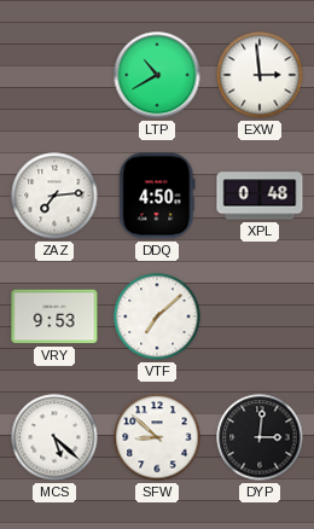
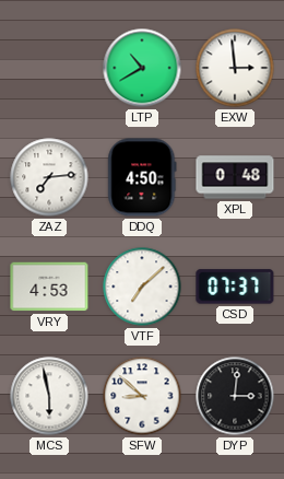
VRY: 9:53 -> 4:53
CSD: none -> 07:37
MCS: 5:22 -> 5:58
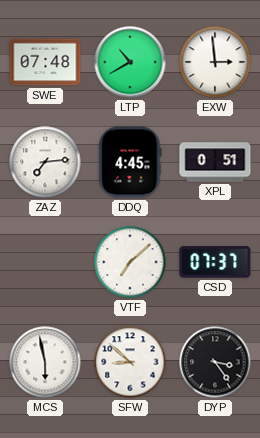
SWE: none -> 07:48
DDQ: 4:50 -> 4:45
XPL: 0:48 -> 0:51
VRY: 4:53 -> none
DYP: 3:01 -> 3:24
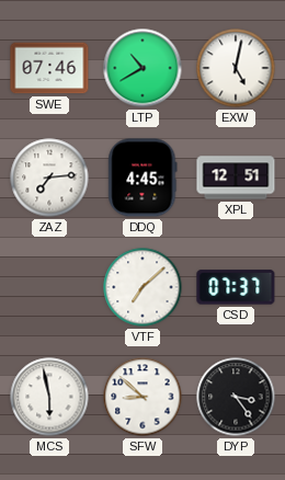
SWE: 07:48 -> 07:46
EXW: 2:59 -> 5:02
XPL: 0:51 -> 12:51
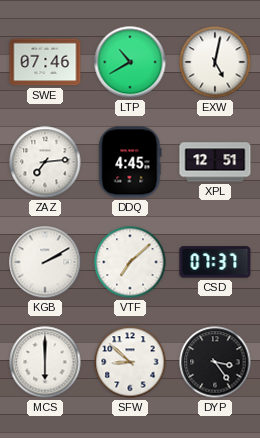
KGB: none -> 2:10
MCS: 5:58 -> 6:00
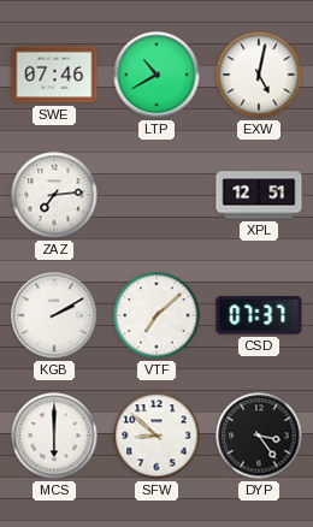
DDQ: 4:45 -> none
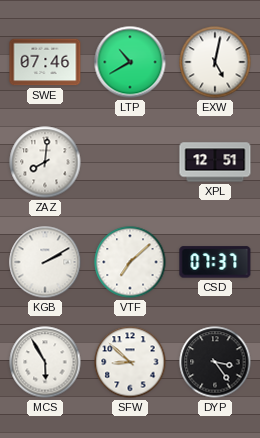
ZAZ: 7:14 -> 8:01
MCS: 6:00 -> 5:55
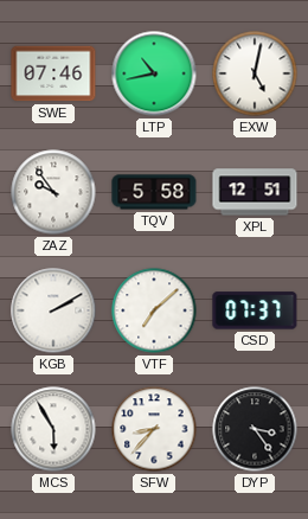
LTP: 10:40 -> 10:43
ZAZ: 8:01 -> 9:54
TQV: none -> 5:58
SFW: 8:52 -> 8:37
